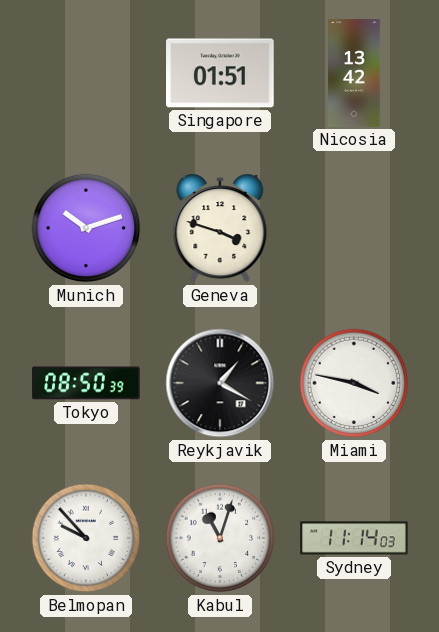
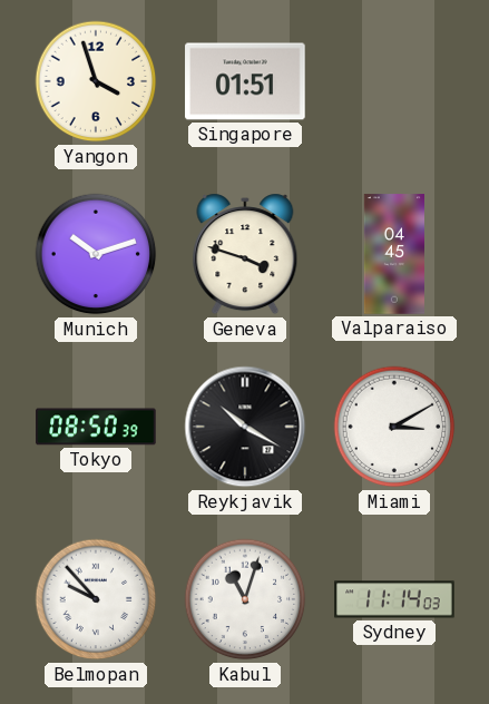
Yangon: none -> 3:57
Nicosia: 13:42 -> none
Valparaiso: none -> 04:45
Reykjavik: 1:20 -> 10:20
Miami: 3:47 -> 3:10
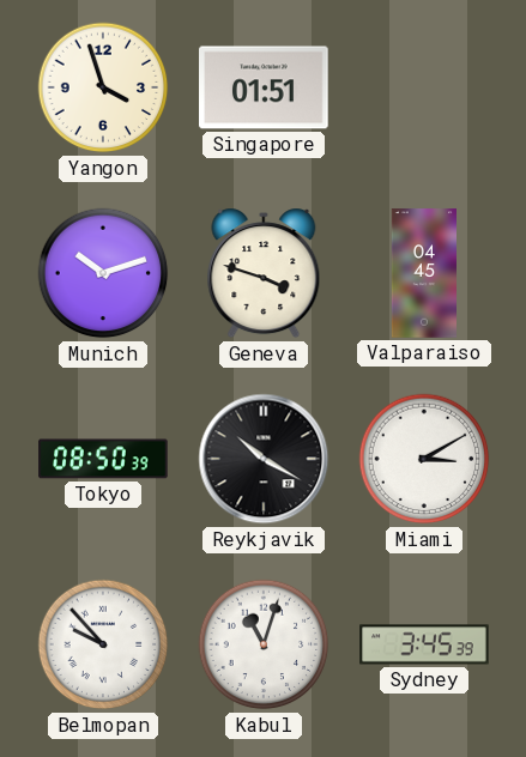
Sydney: 11:14 -> 3:45
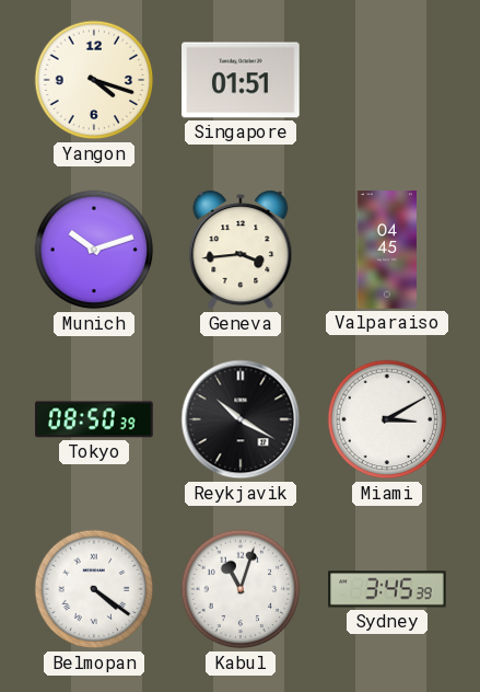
Yangon: 3:57 -> 4:18
Geneva: 3:48 -> 3:44
Belmopan: 9:53 -> 4:21
